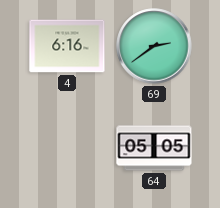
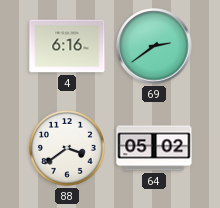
88: none -> 3:39
64: 05:05 -> 05:02
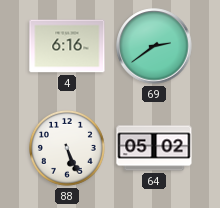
88: 3:39 -> 5:26
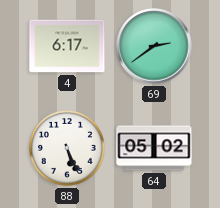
4: 6:16 -> 6:17
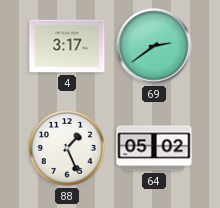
4: 6:17 -> 3:17
88: 5:26 -> 1:26
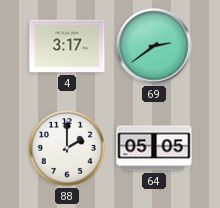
88: 1:26 -> 2:00
64: 05:02 -> 05:05
